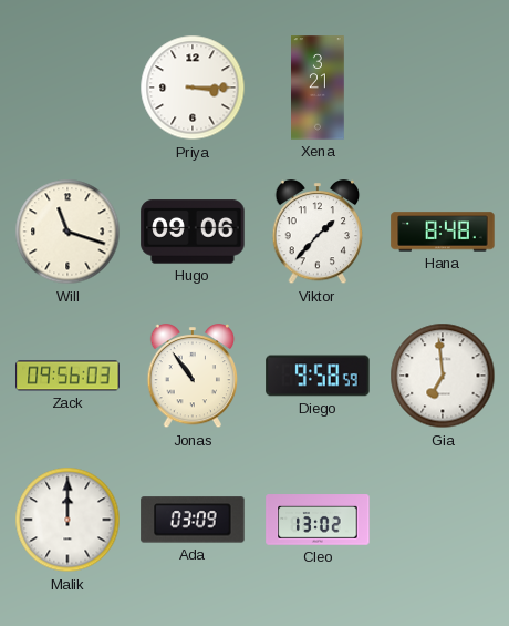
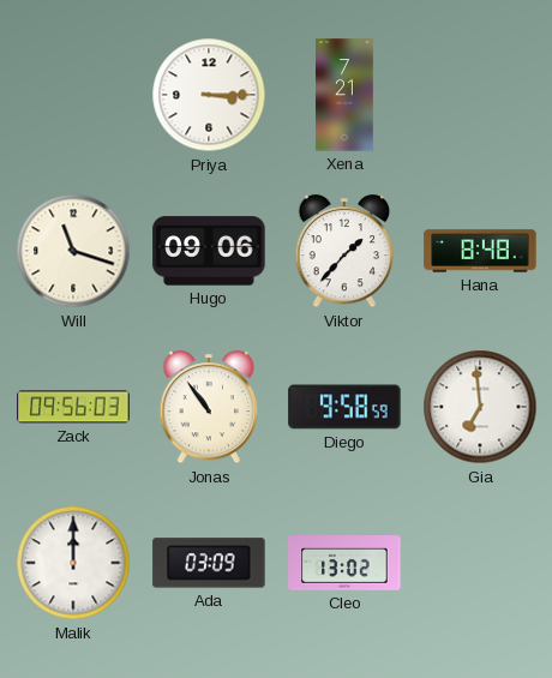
Xena: 3:21 -> 7:21
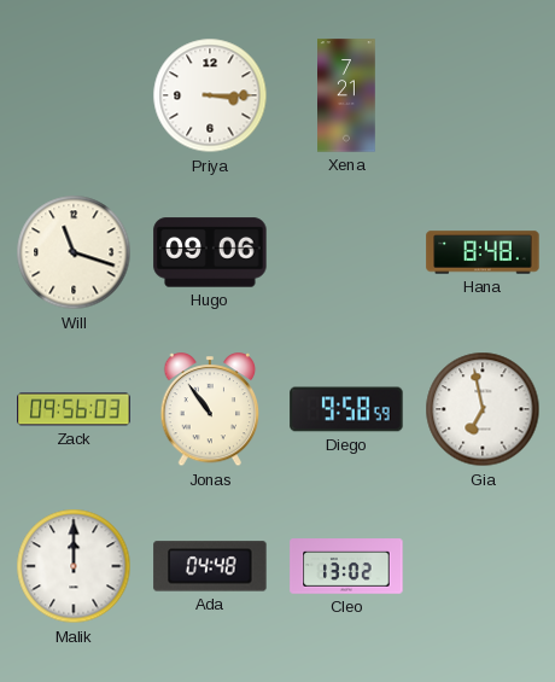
Viktor: 1:37 -> none
Gia: 6:59 -> 6:58
Ada: 03:09 -> 04:48
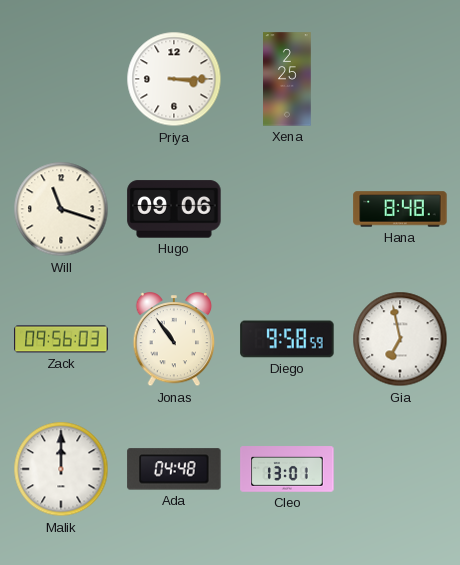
Xena: 7:21 -> 2:25
Cleo: 13:02 -> 13:01
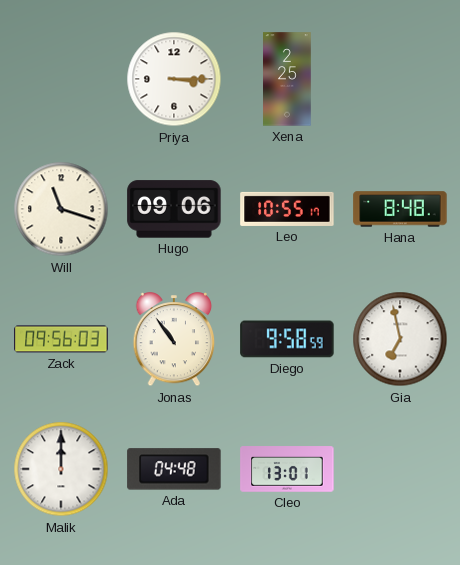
Leo: none -> 10:55
